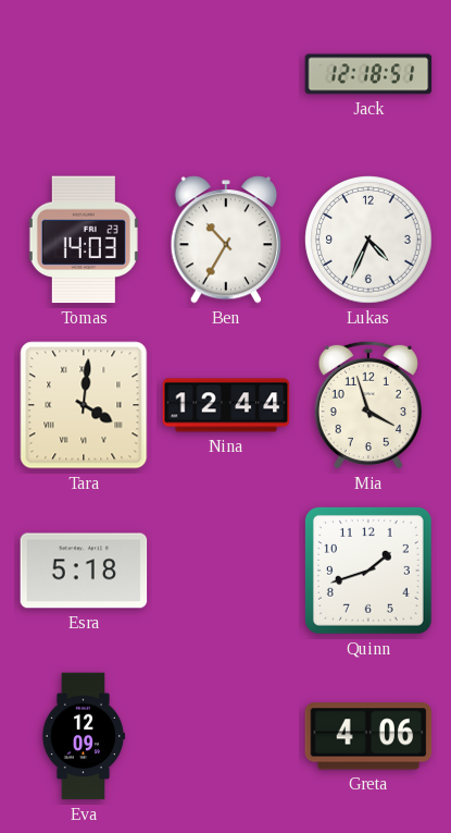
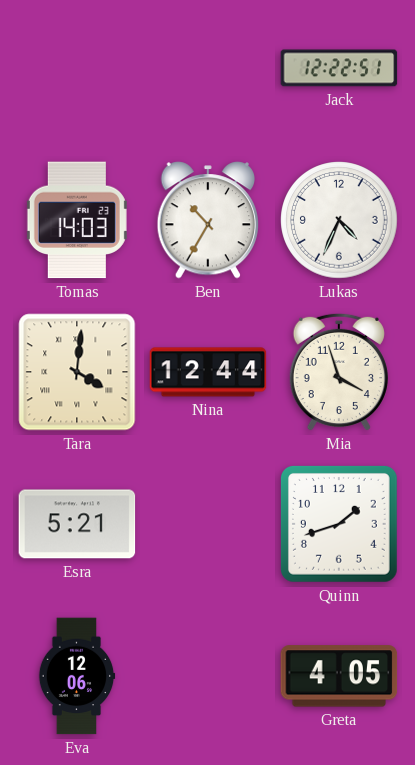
Jack: 12:18 -> 12:22
Esra: 5:18 -> 5:21
Eva: 12:09 -> 12:06
Greta: 4:06 -> 4:05
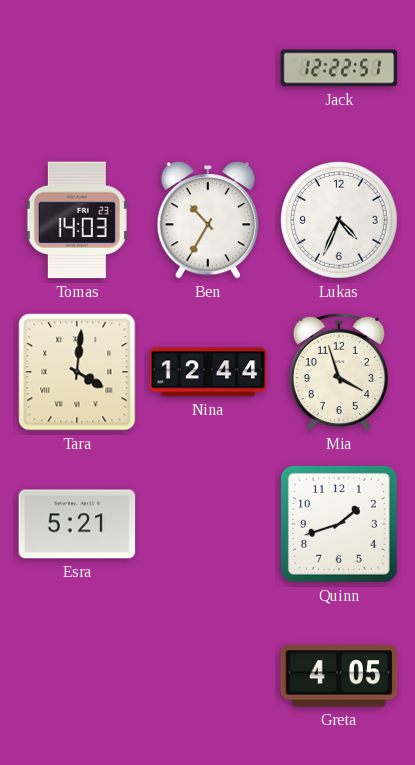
Eva: 12:06 -> none
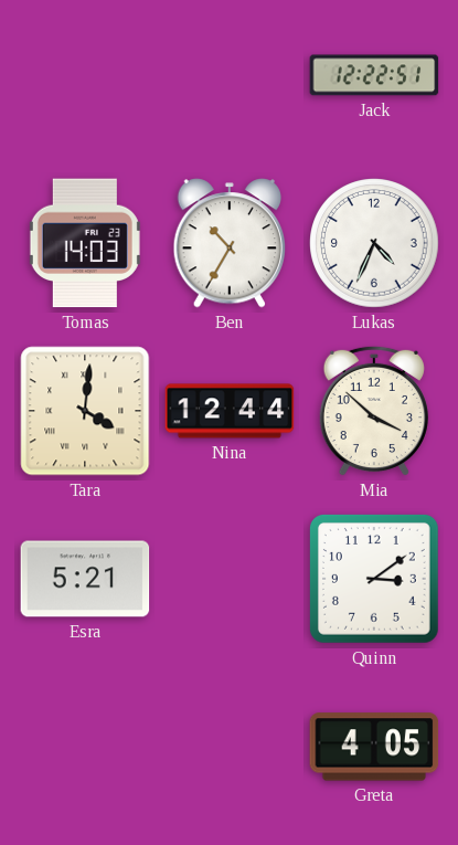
Mia: 3:57 -> 3:52
Quinn: 1:42 -> 3:09
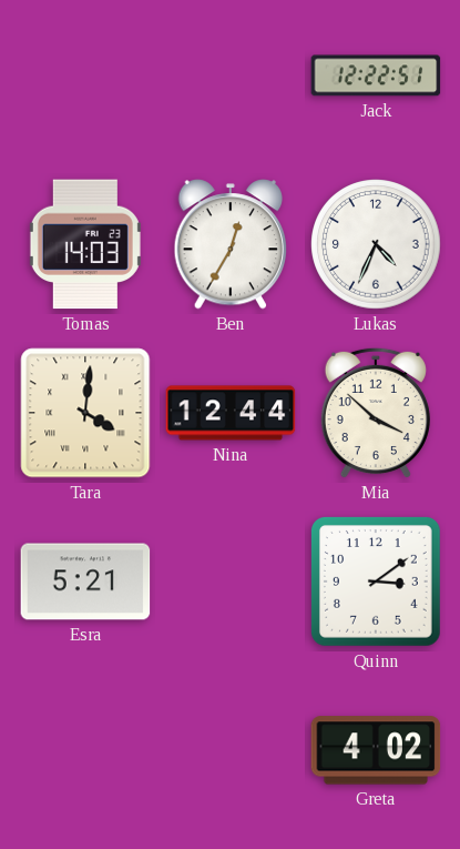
Ben: 10:35 -> 12:35
Greta: 4:05 -> 4:02
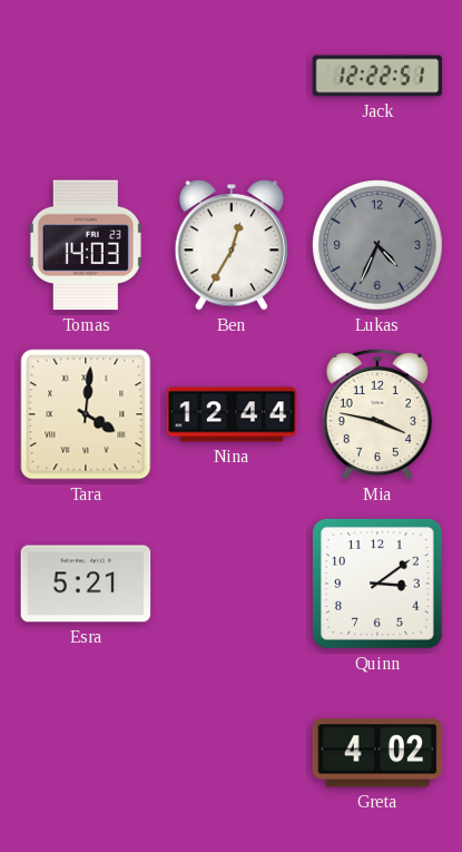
Lukas dial: white -> grey
Mia: 3:52 -> 3:47
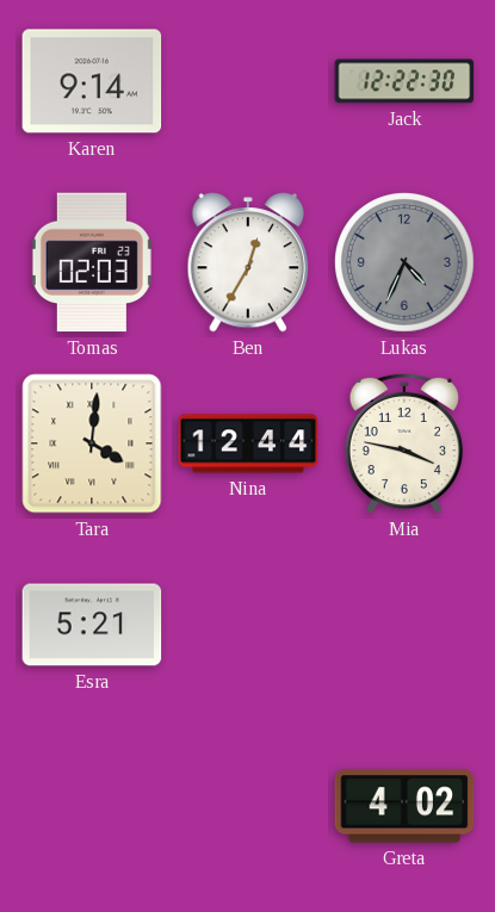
Karen: none -> 9:14
Jack: 12:22:51 -> 12:22:30
Tomas: 14:03 -> 02:03
Quinn: 3:09 -> none
